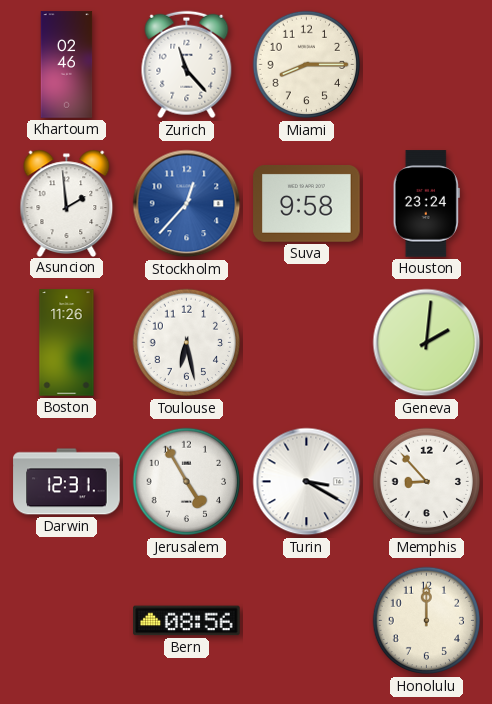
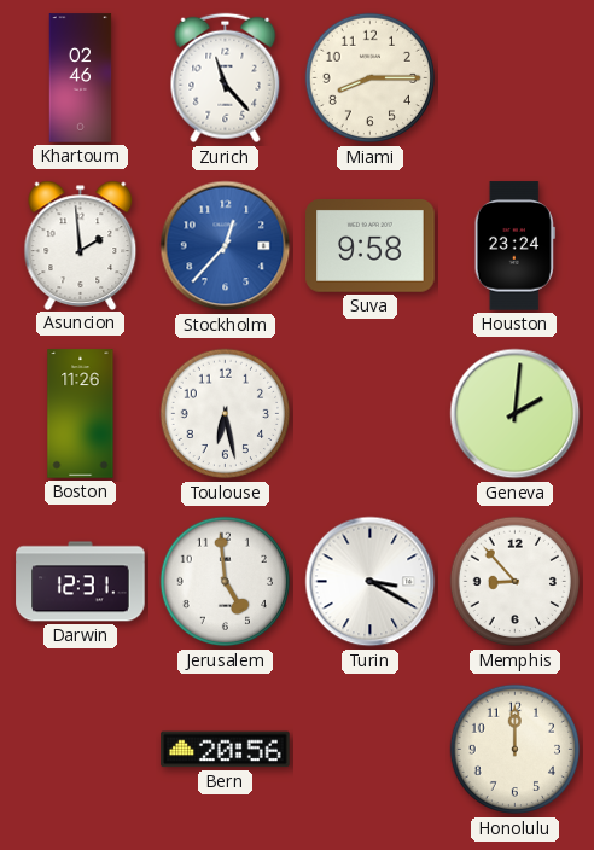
Jerusalem: 4:55 -> 4:59
Bern: 08:56 -> 20:56
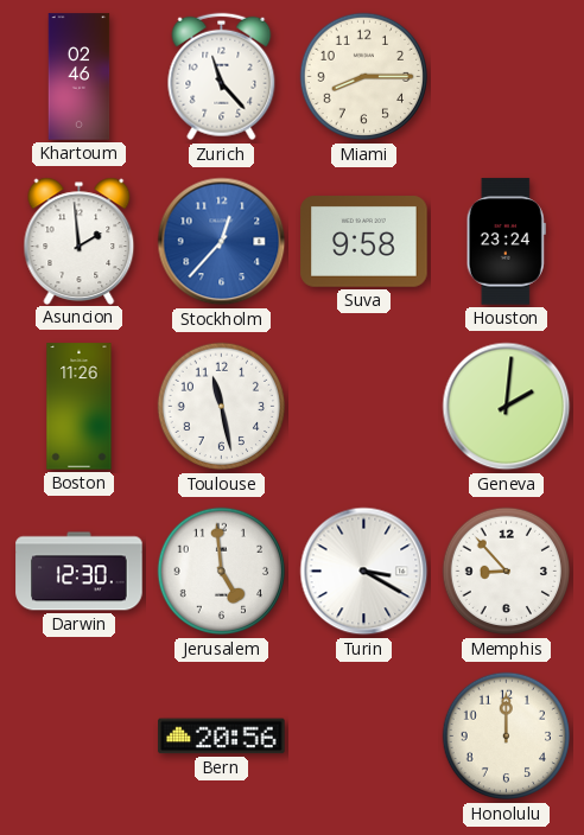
Toulouse: 6:28 -> 11:28
Darwin: 12:31 -> 12:30
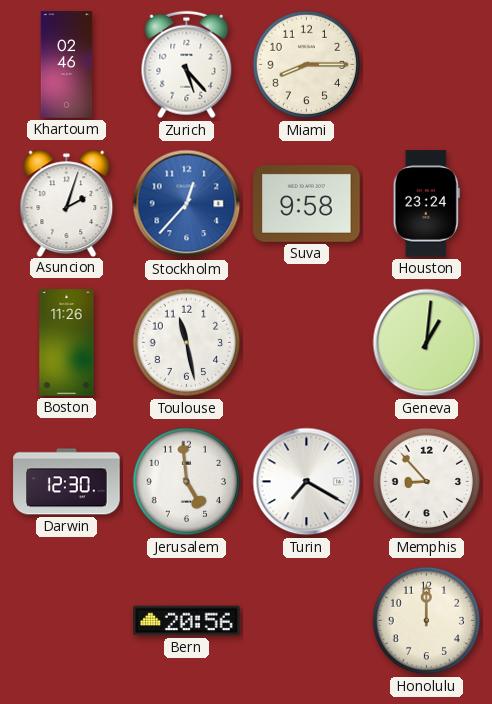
Zurich: 11:23 -> 5:23
Asuncion: 1:59 -> 2:03
Geneva: 2:01 -> 1:01
Turin: 3:20 -> 7:20
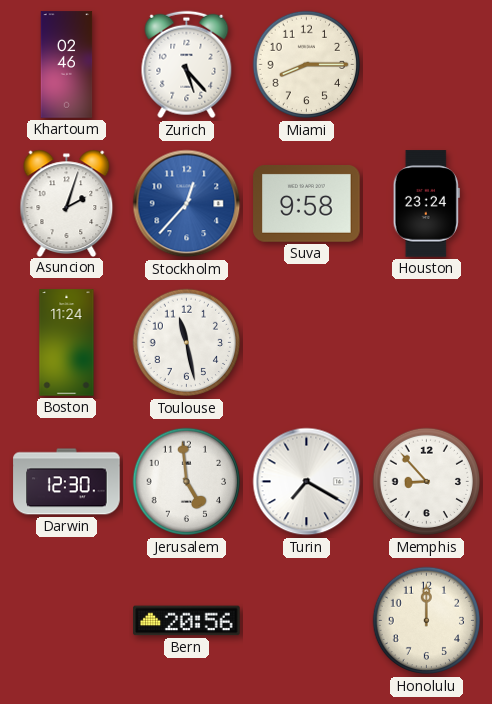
Boston: 11:26 -> 11:24
Geneva: 1:01 -> none
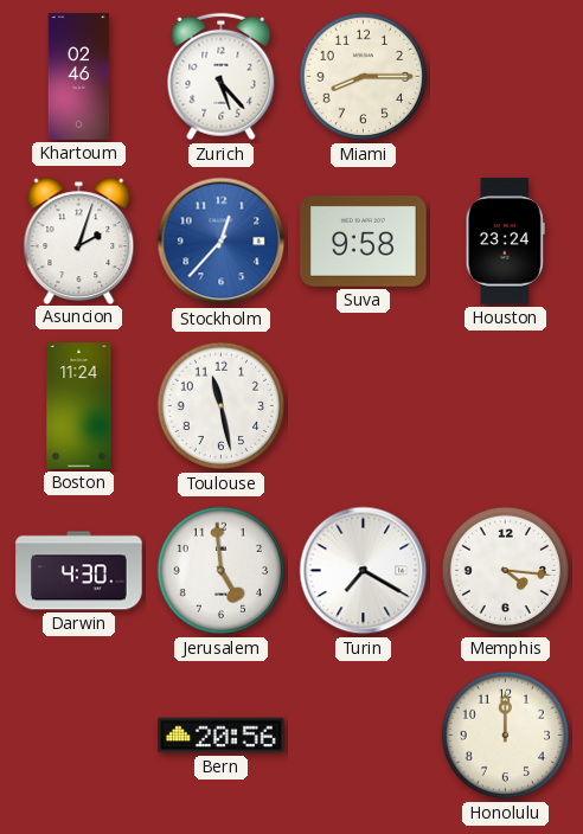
Darwin: 12:30 -> 4:30
Memphis: 8:53 -> 4:16
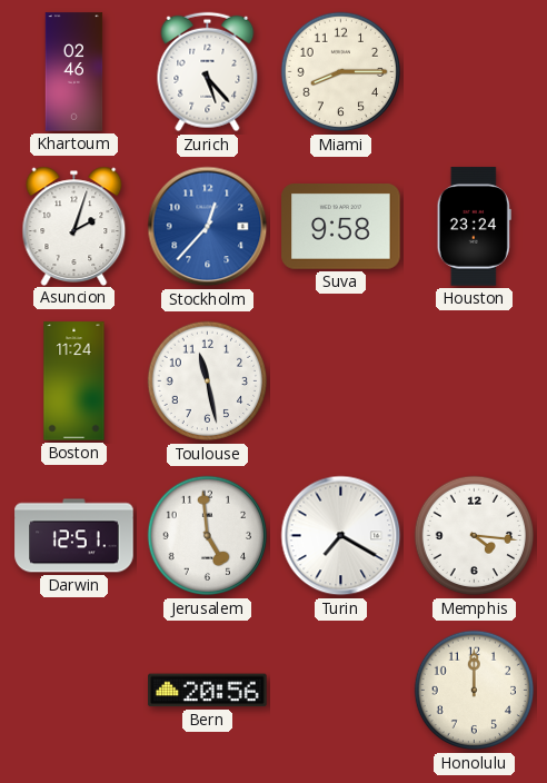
Darwin: 4:30 -> 12:51
